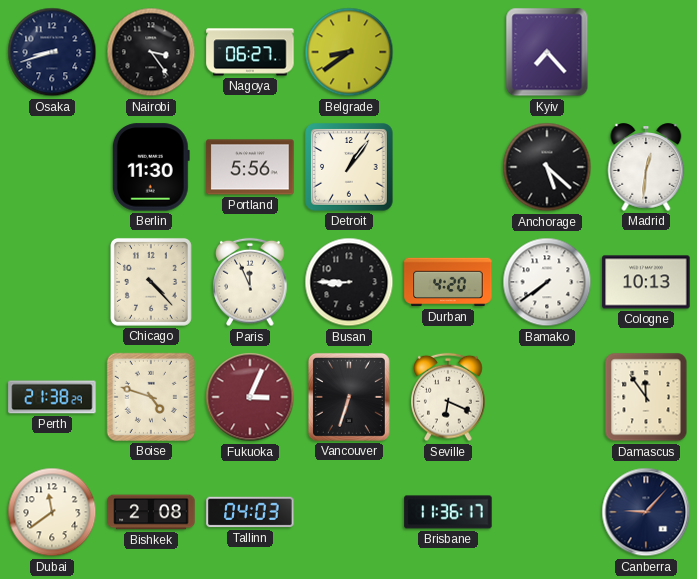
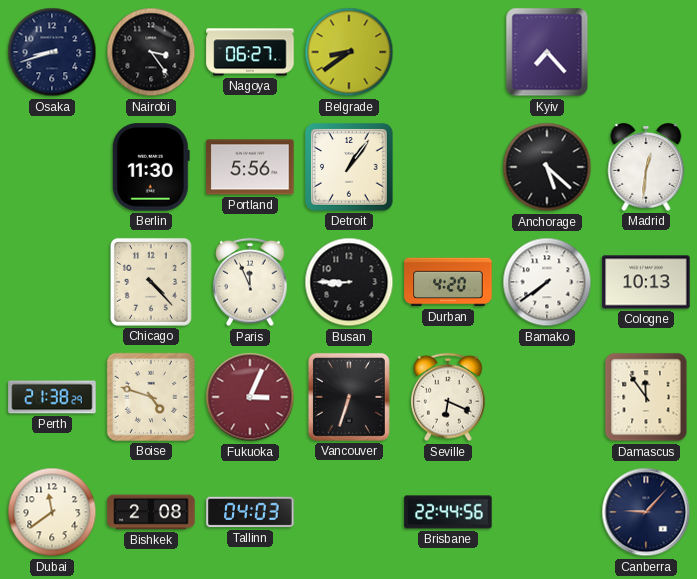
Brisbane: 11:36 -> 22:44
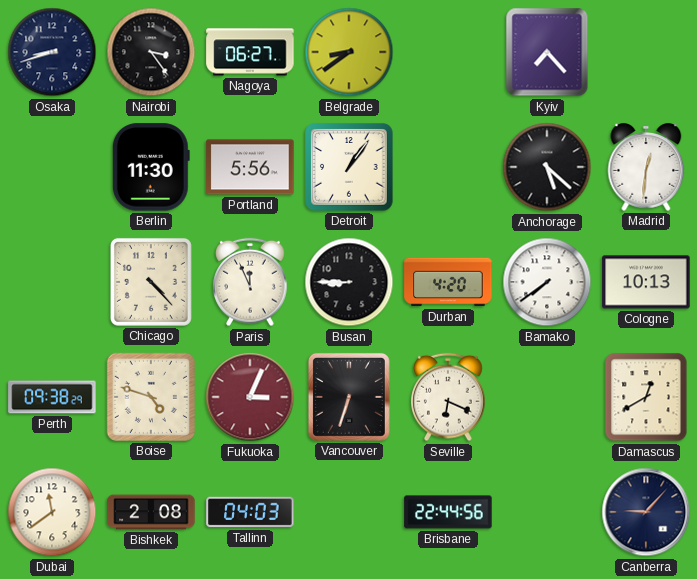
Perth: 21:38 -> 09:38
Damascus: 11:54 -> 12:40
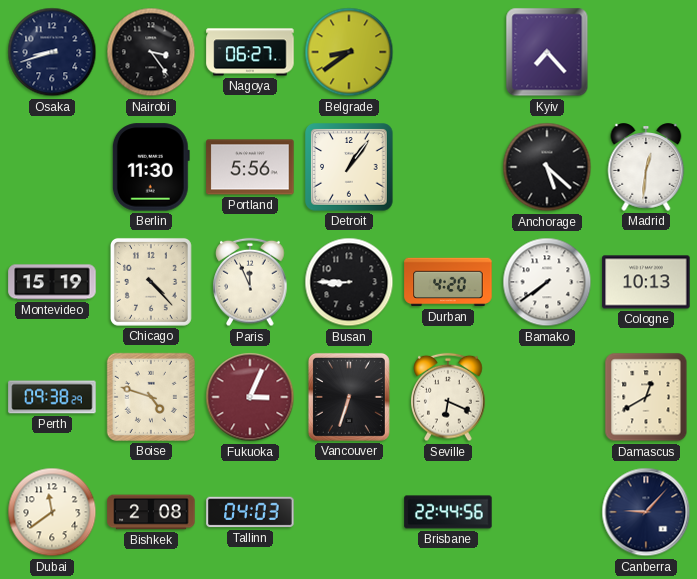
Montevideo: none -> 15:19
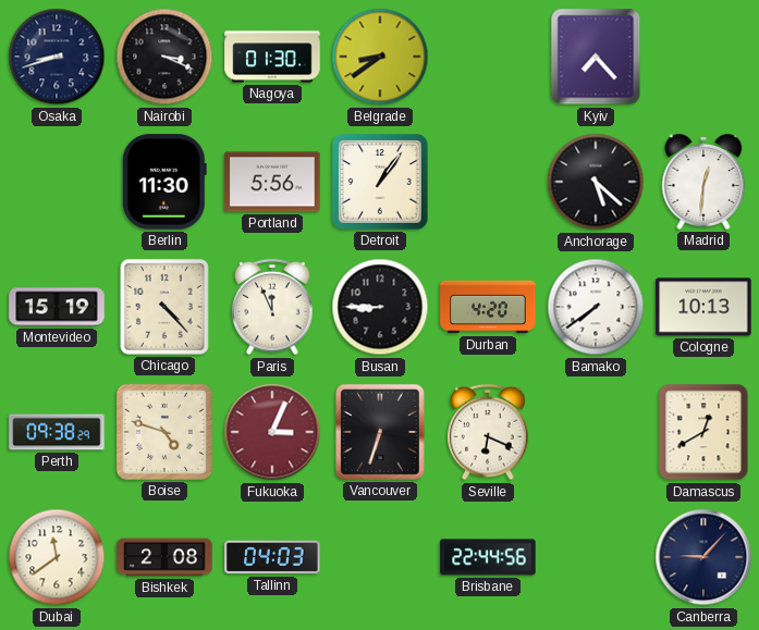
Nairobi: 3:24 -> 3:19
Nagoya: 06:27 -> 01:30
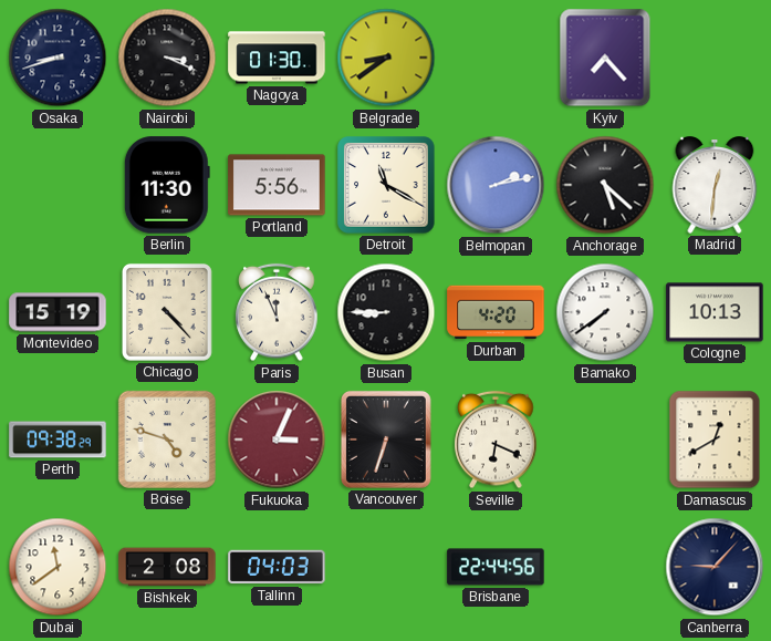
Detroit: 1:06 -> 11:20
Belmopan: none -> 2:13
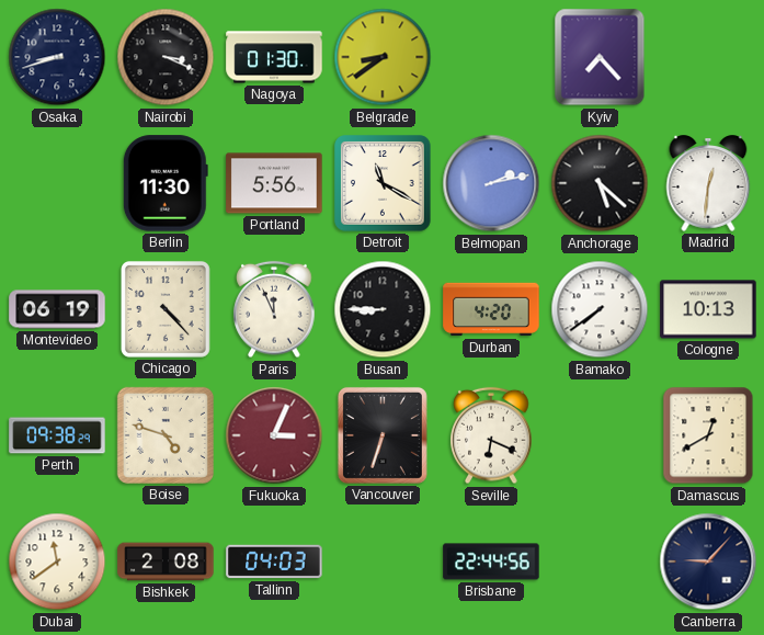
Montevideo: 15:19 -> 06:19
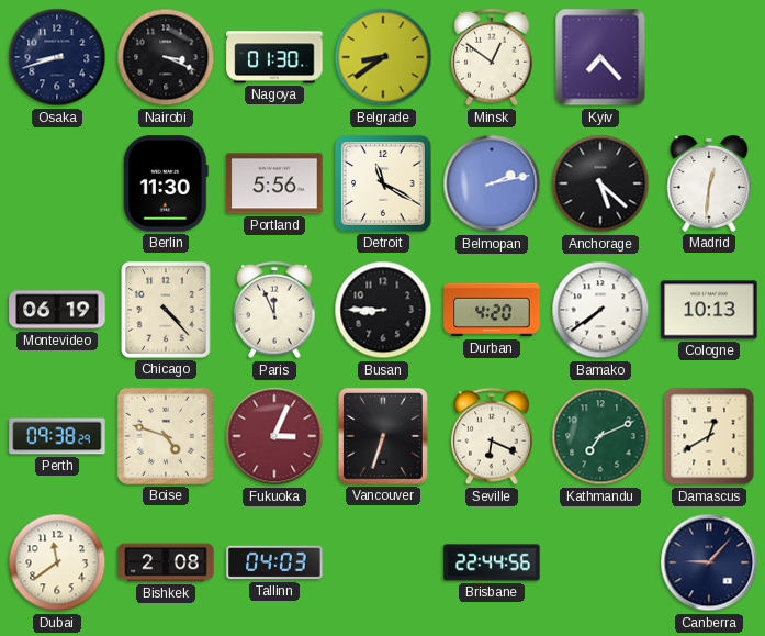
Minsk: none -> 12:51
Kathmandu: none -> 7:11
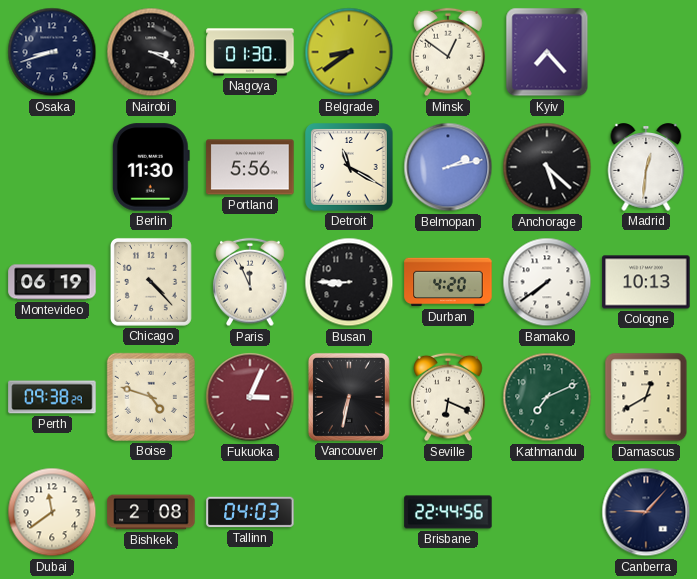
Vancouver: 6:33 -> 6:32
